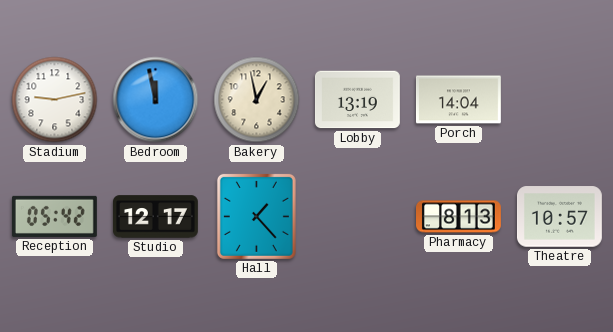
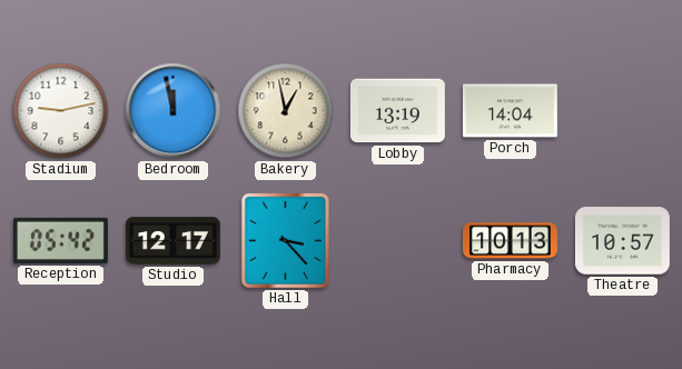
Hall: 1:23 -> 3:23
Pharmacy: 8:13 -> 10:13
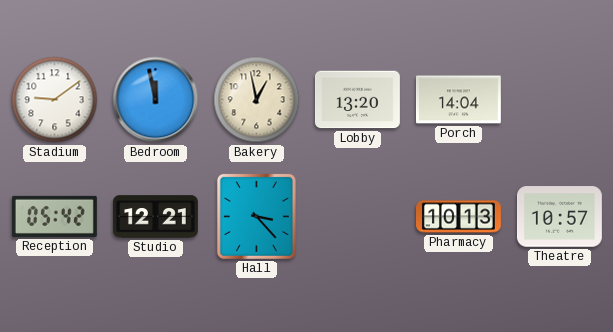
Stadium: 9:13 -> 9:09
Lobby: 13:19 -> 13:20
Studio: 12:17 -> 12:21
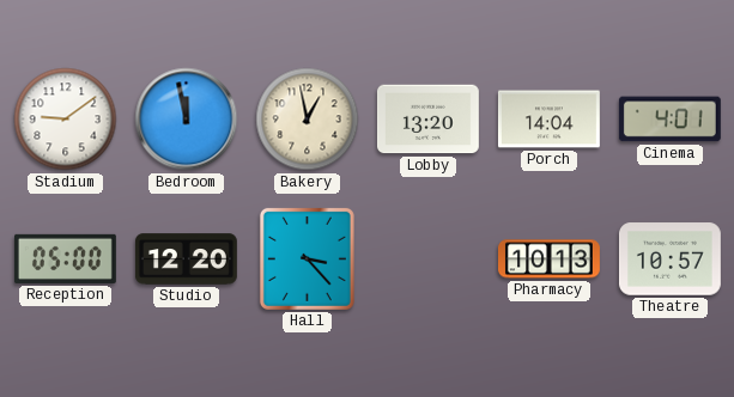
Cinema: none -> 4:01
Reception: 05:42 -> 05:00
Studio: 12:21 -> 12:20
